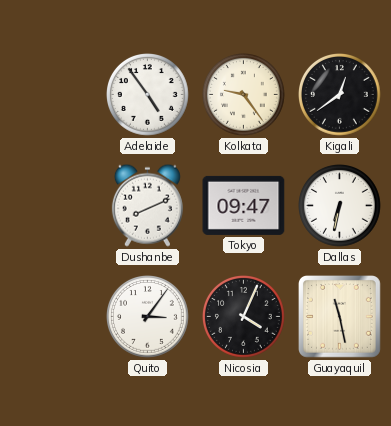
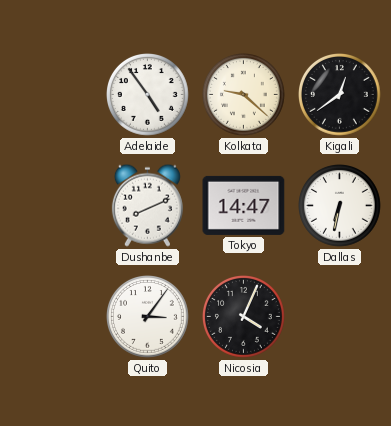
Kolkata: 9:24 -> 9:22
Tokyo: 09:47 -> 14:47
Guayaquil: 11:28 -> none
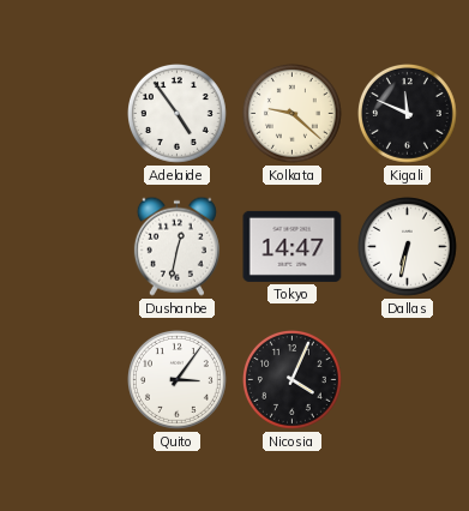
Kigali: 12:39 -> 11:49
Dushanbe: 8:11 -> 12:32
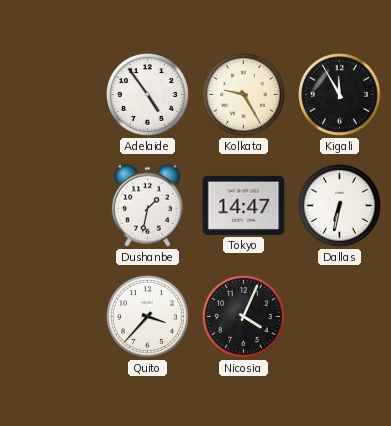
Kolkata: 9:22 -> 9:25
Kigali: 11:49 -> 11:55
Dushanbe: 12:32 -> 1:32
Quito: 3:06 -> 3:37
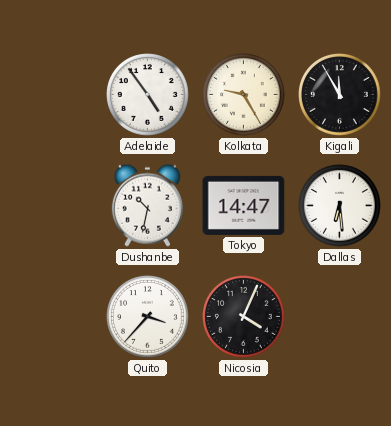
Dushanbe: 1:32 -> 10:32
Dallas: 6:32 -> 6:29
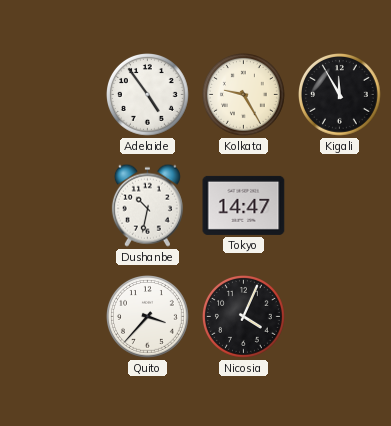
Dallas: 6:29 -> none
